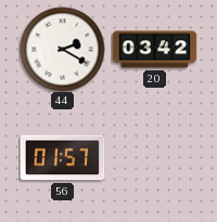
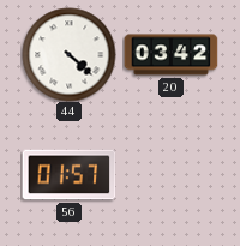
44: 2:20 -> 4:22
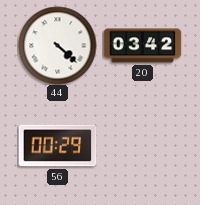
56: 01:57 -> 00:29
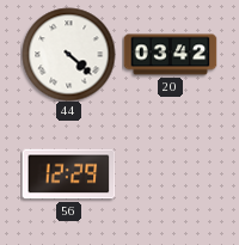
56: 00:29 -> 12:29
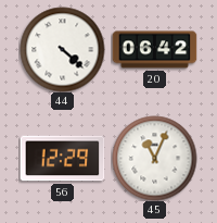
20: 03:42 -> 06:42
45: none -> 11:04
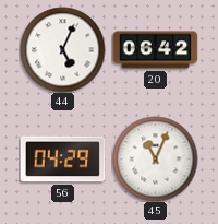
44: 4:22 -> 5:04
56: 12:29 -> 04:29
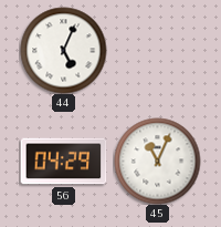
20: 06:42 -> none
